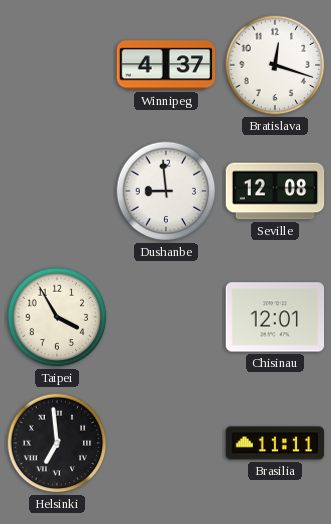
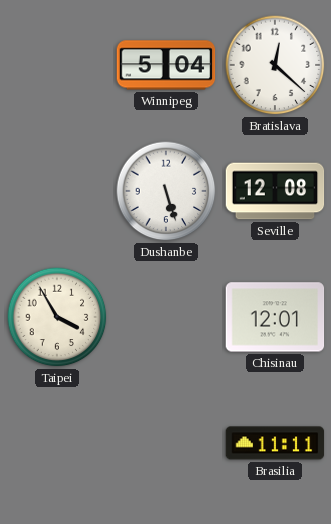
Winnipeg: 4:37 -> 5:04
Bratislava: 12:18 -> 12:22
Dushanbe: 8:59 -> 5:27
Helsinki: 6:59 -> none
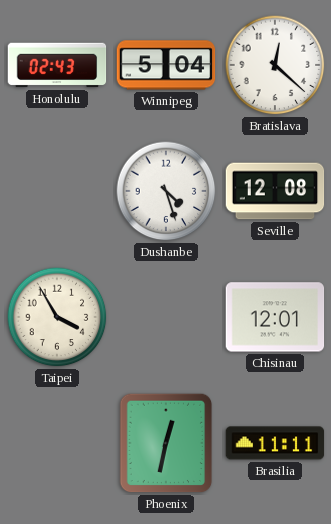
Honolulu: none -> 02:43
Dushanbe: 5:27 -> 4:27
Phoenix: none -> 12:32
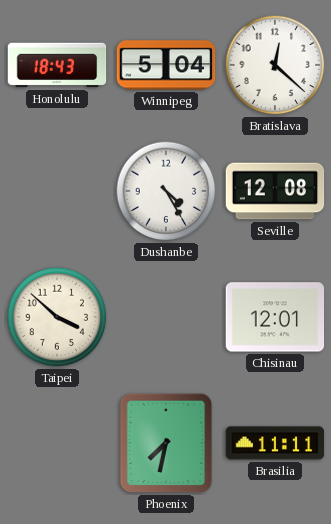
Honolulu: 02:43 -> 18:43
Dushanbe: 4:27 -> 4:25
Taipei: 3:55 -> 3:52
Phoenix: 12:32 -> 7:32
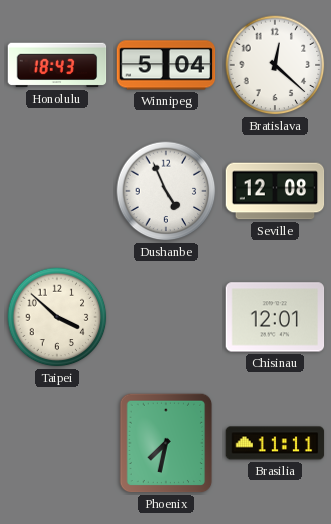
Dushanbe: 4:25 -> 4:56
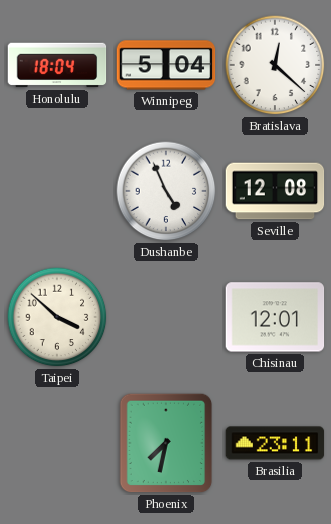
Honolulu: 18:43 -> 18:04
Brasilia: 11:11 -> 23:11
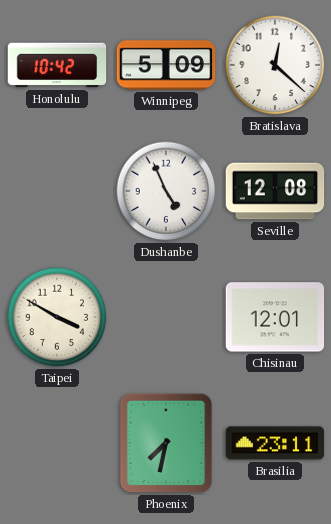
Honolulu: 18:04 -> 10:42
Winnipeg: 5:04 -> 5:09
Taipei: 3:52 -> 3:50
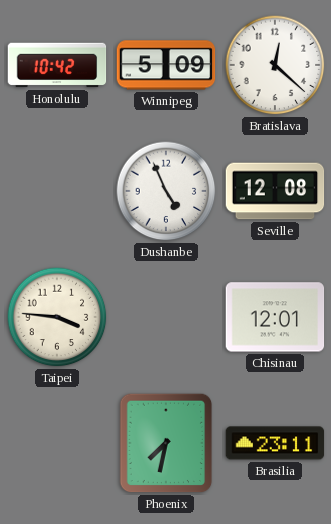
Taipei: 3:50 -> 3:46
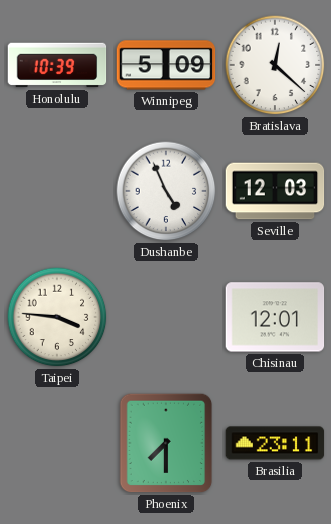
Honolulu: 10:42 -> 10:39
Seville: 12:08 -> 12:03
Phoenix: 7:32 -> 7:30
